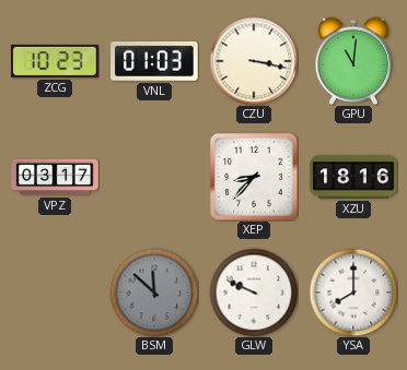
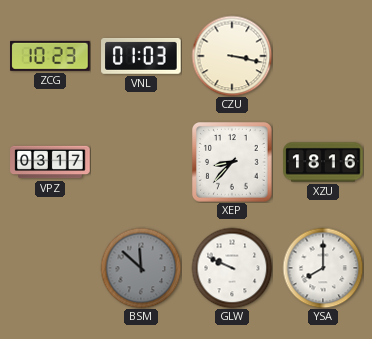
GPU: 11:01 -> none
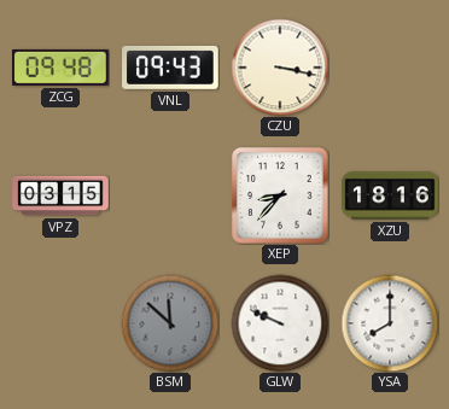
ZCG: 10:23 -> 09:48
VNL: 01:03 -> 09:43
VPZ: 03:17 -> 03:15
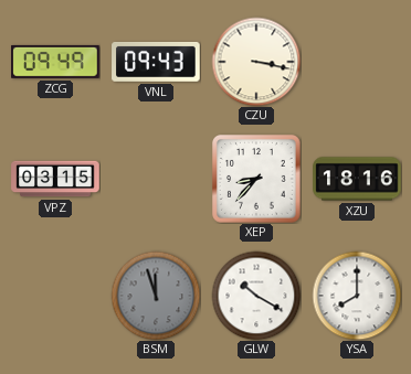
ZCG: 09:48 -> 09:49
BSM: 11:52 -> 11:57
GLW: 9:49 -> 10:20
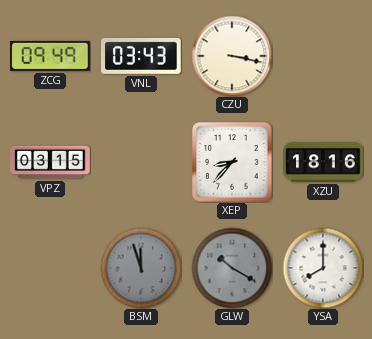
VNL: 09:43 -> 03:43
GLW dial: white -> grey
